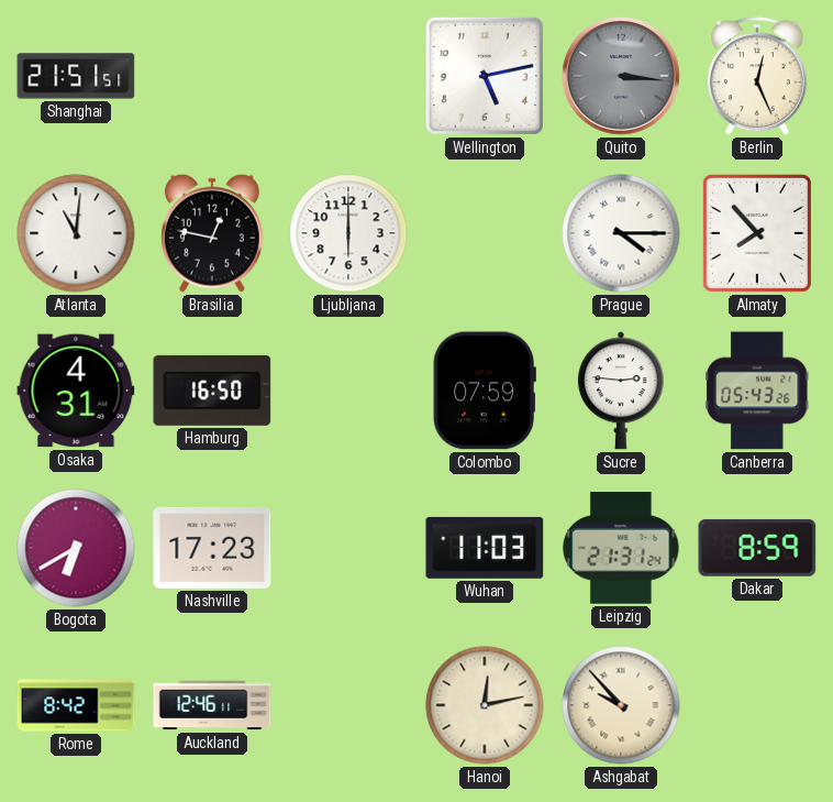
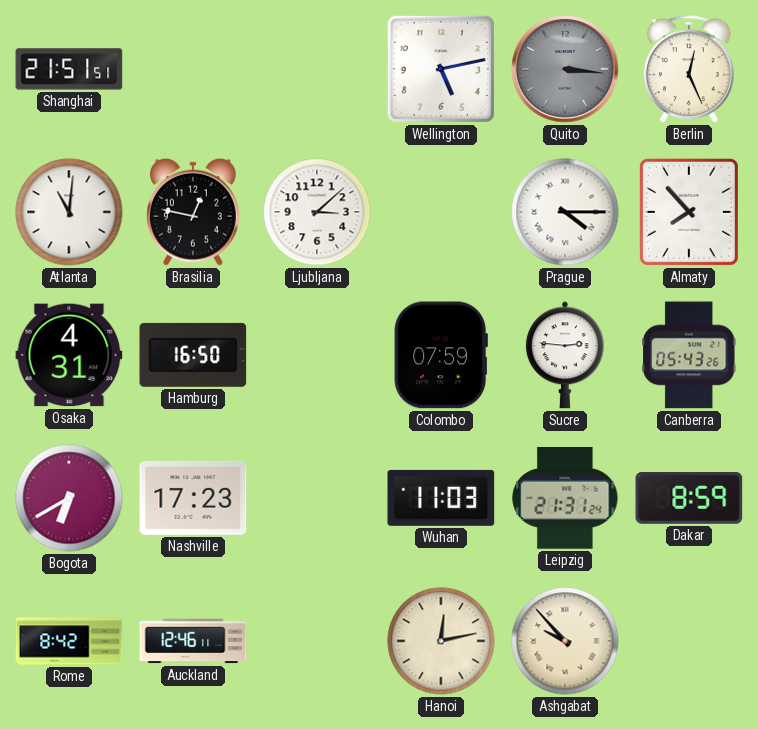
Ljubljana: 6:00 -> 3:08
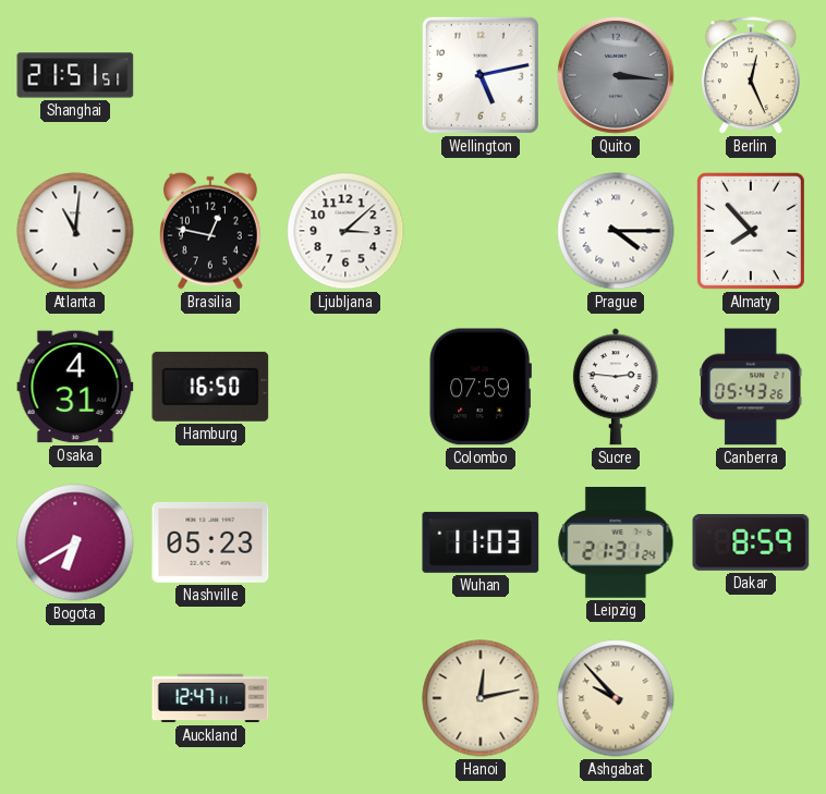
Nashville: 17:23 -> 05:23
Rome: 8:42 -> none
Auckland: 12:46 -> 12:47
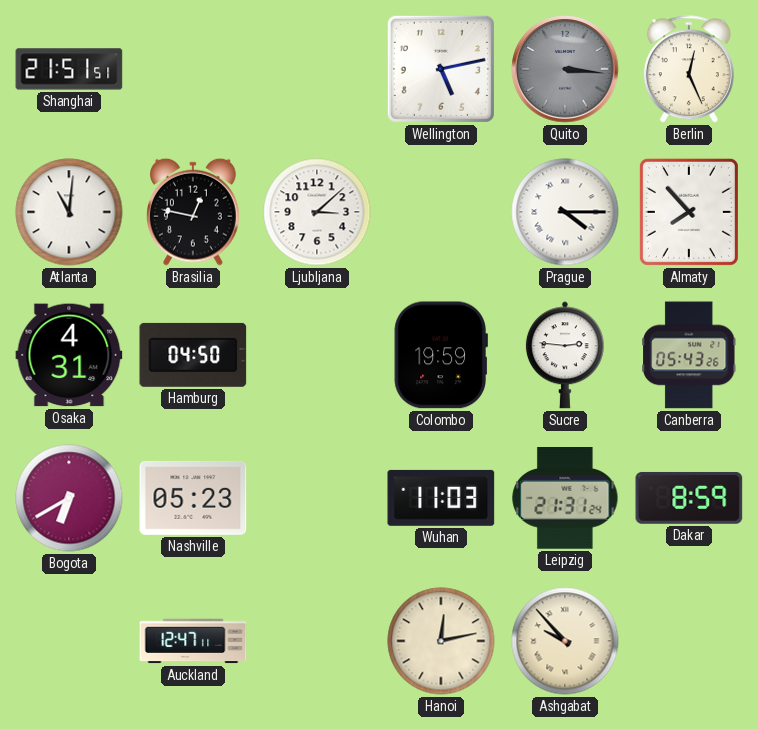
Hamburg: 16:50 -> 04:50
Colombo: 07:59 -> 19:59
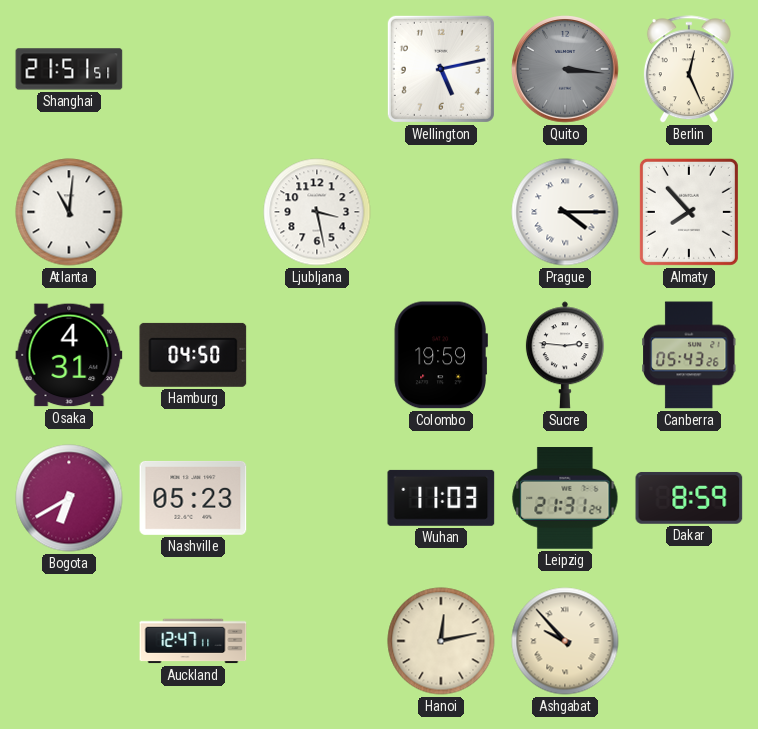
Brasilia: 12:47 -> none
Ljubljana: 3:08 -> 3:28
